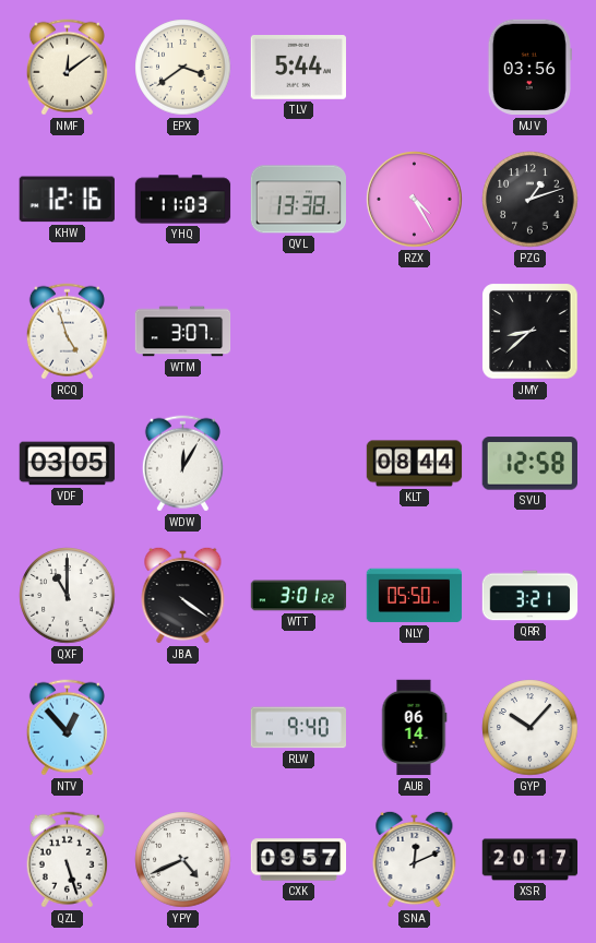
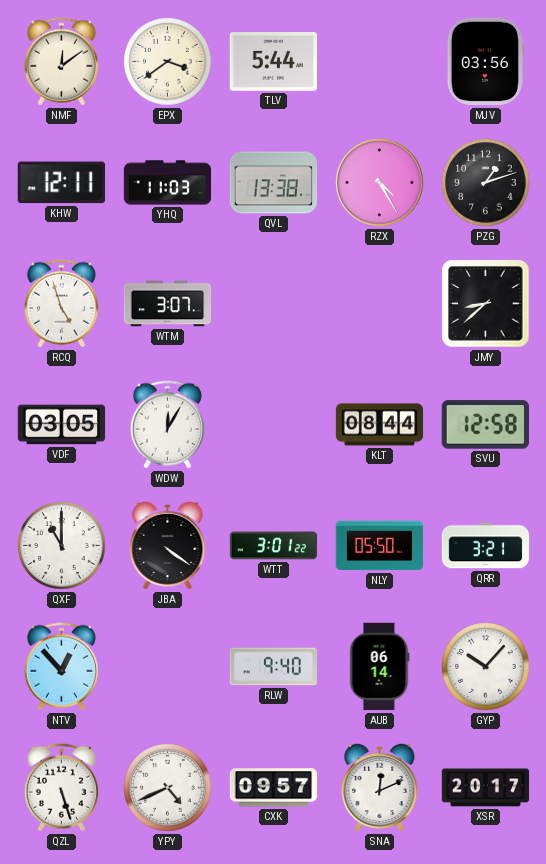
KHW: 12:16 -> 12:11
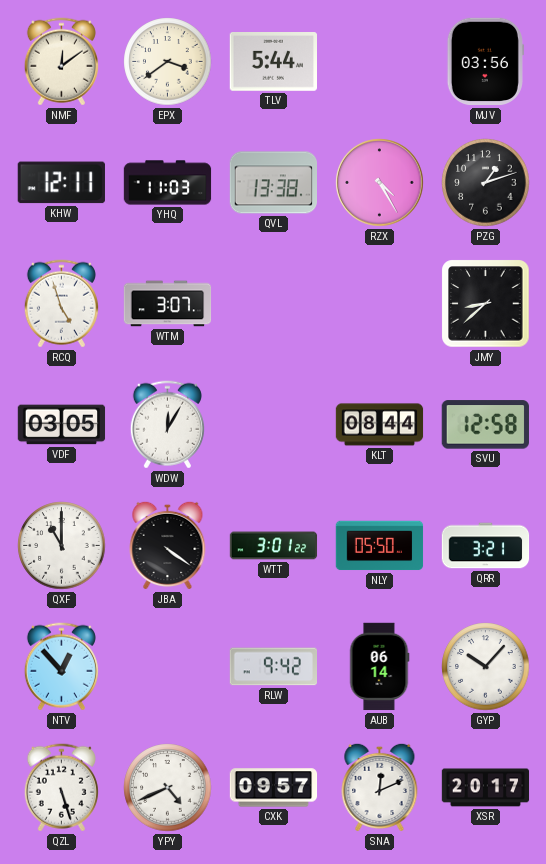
RLW: 9:40 -> 9:42
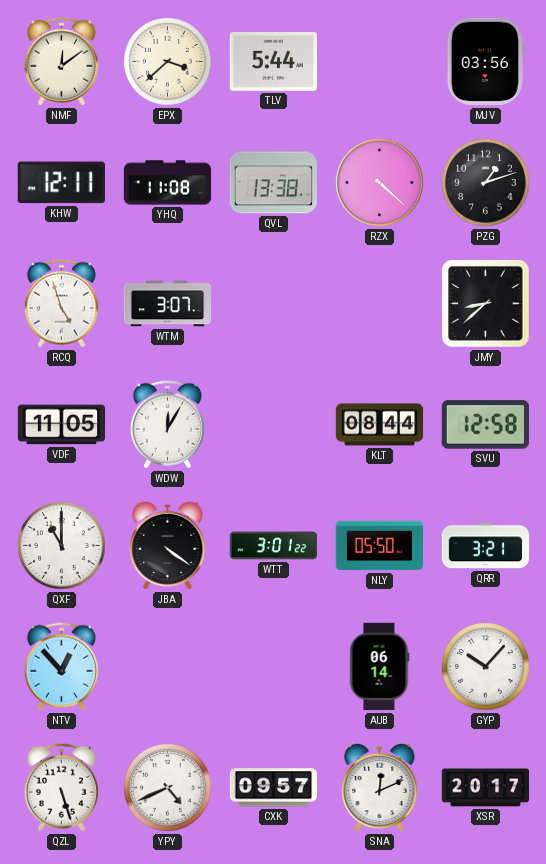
EPX: 3:39 -> 3:38
YHQ: 11:03 -> 11:08
RZX: 4:25 -> 4:22
VDF: 03:05 -> 11:05
RLW: 9:42 -> none
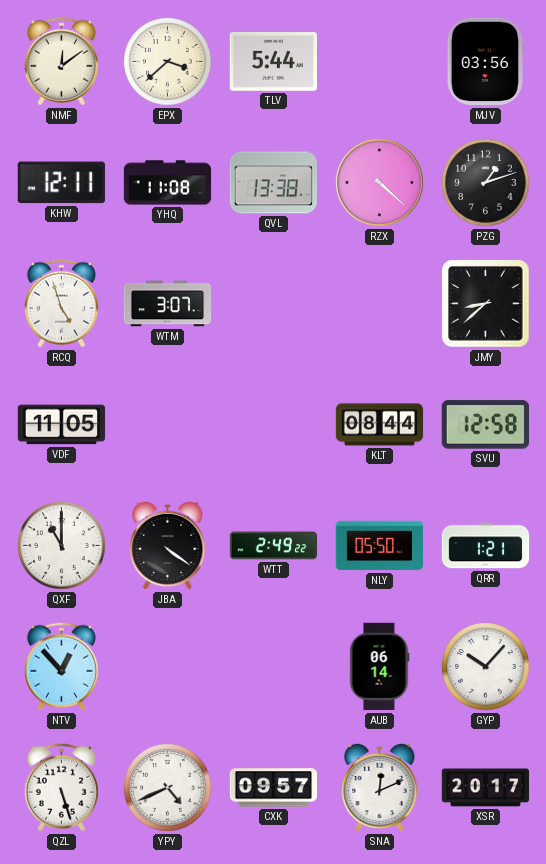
WDW: 12:05 -> none
WTT: 3:01 -> 2:49
QRR: 3:21 -> 1:21
